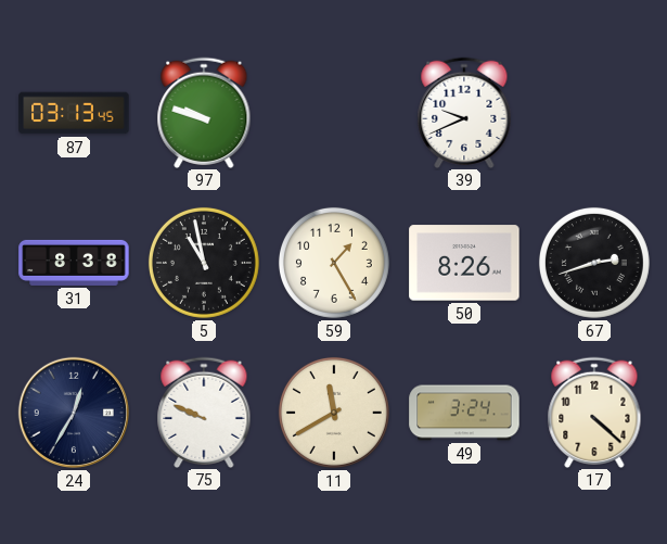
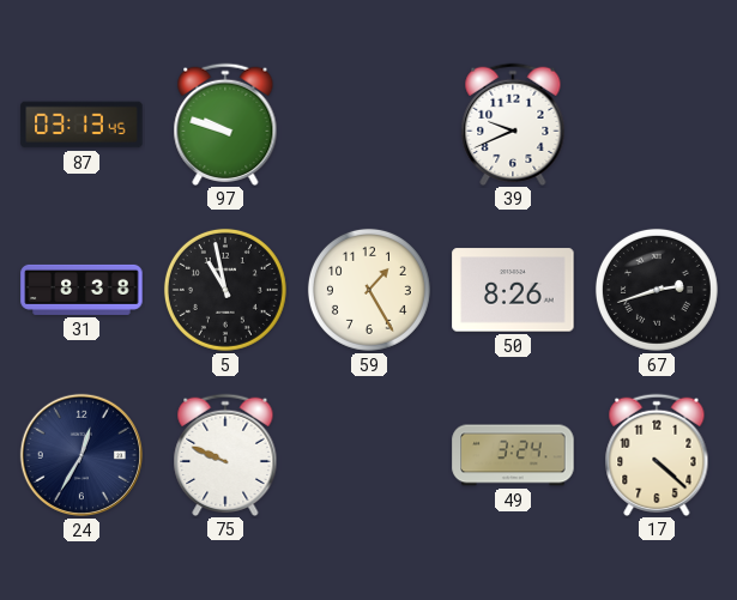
11: 11:40 -> none
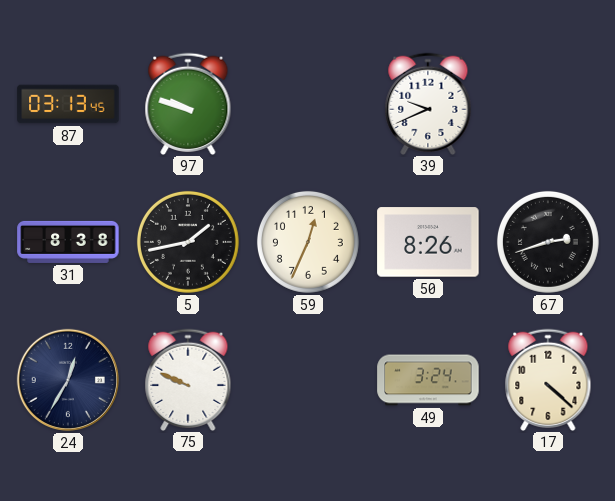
5: 10:58 -> 1:43
59: 1:25 -> 12:34
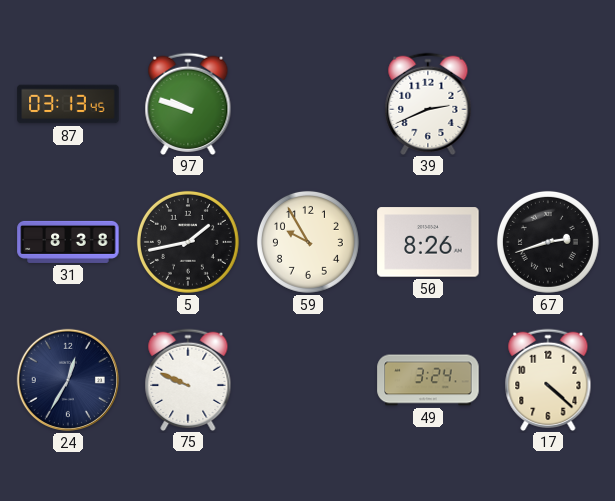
39: 9:41 -> 2:41
59: 12:34 -> 9:55
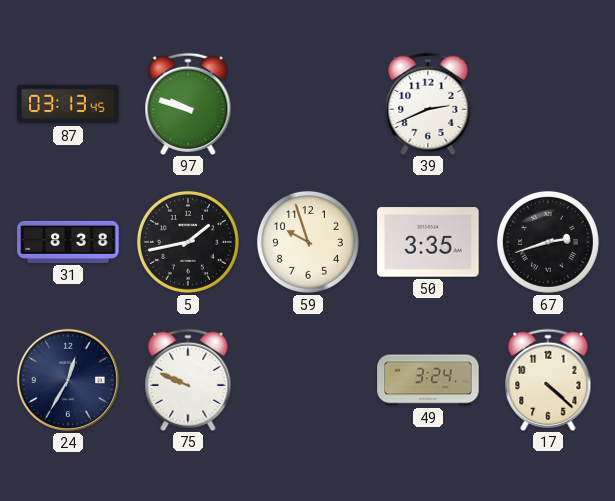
59: 9:55 -> 9:57
50: 8:26 -> 3:35
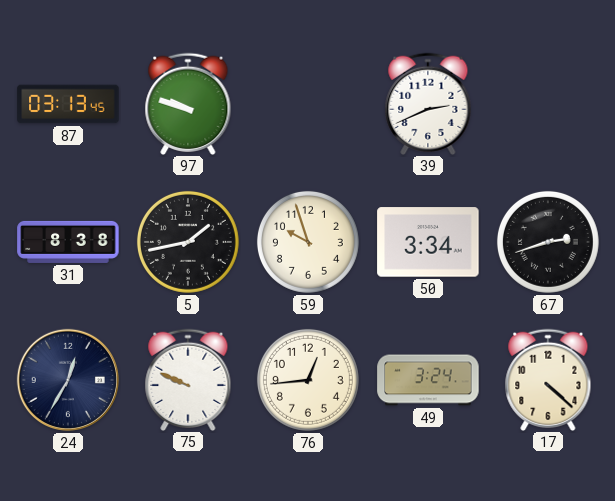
50: 3:35 -> 3:34
76: none -> 12:44
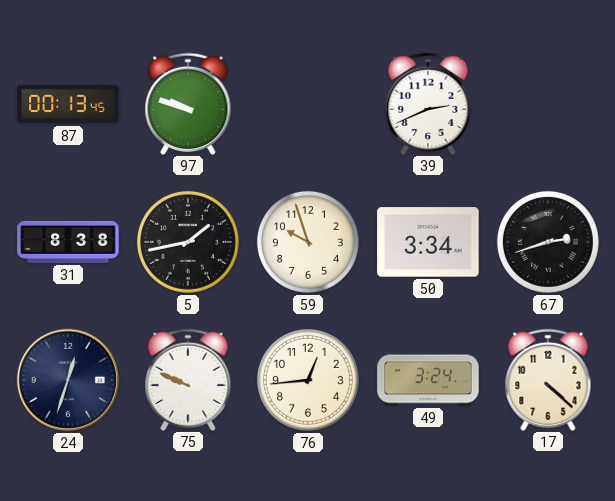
87: 03:13 -> 00:13
24: 12:35 -> 12:33
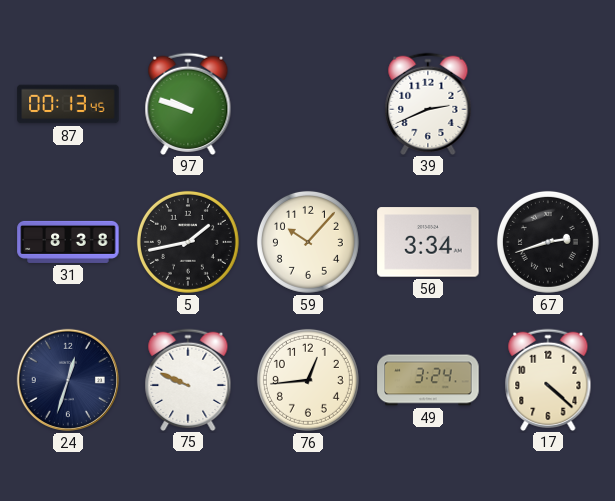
59: 9:57 -> 10:07
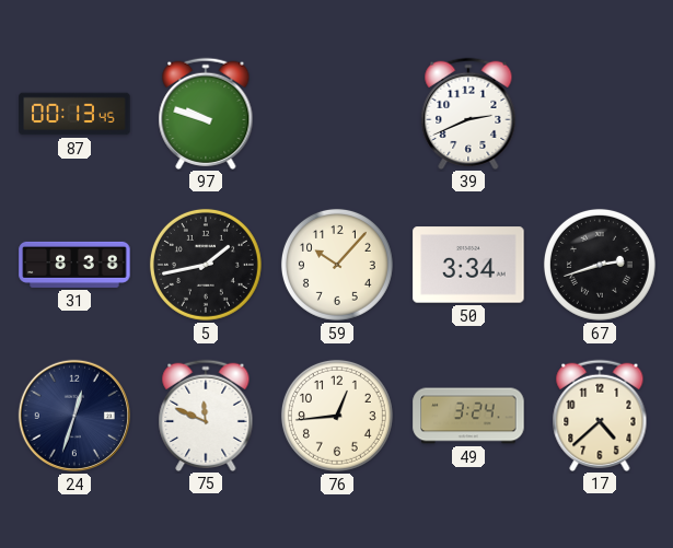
75: 9:49 -> 11:49
17: 4:22 -> 4:38
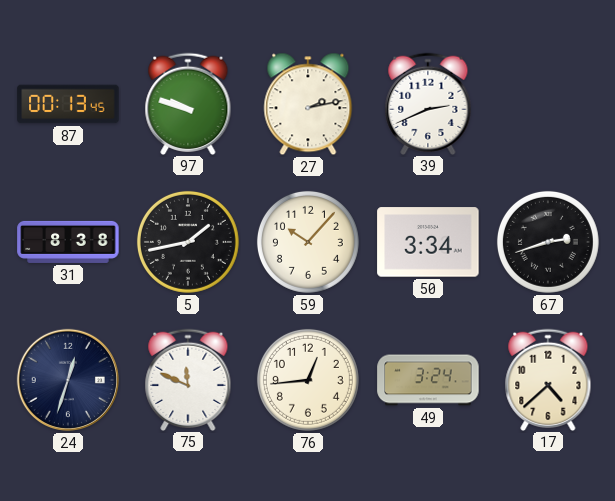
27: none -> 2:13
